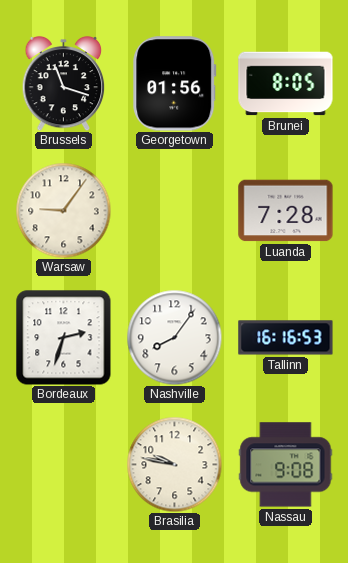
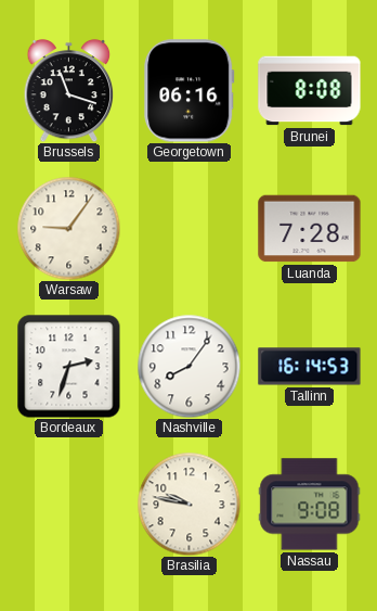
Georgetown: 01:56 -> 06:16
Brunei: 8:05 -> 8:08
Tallinn: 16:16 -> 16:14
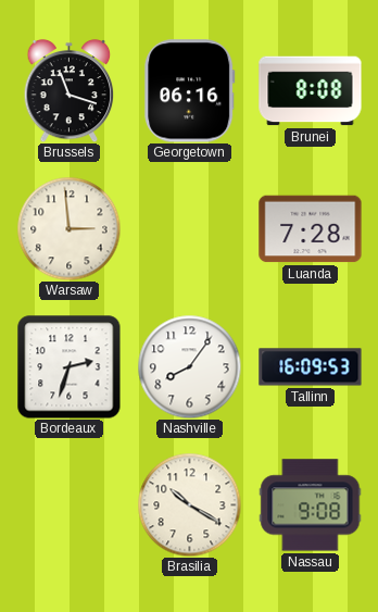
Warsaw: 9:06 -> 2:59
Tallinn: 16:14 -> 16:09
Brasilia: 9:47 -> 10:20
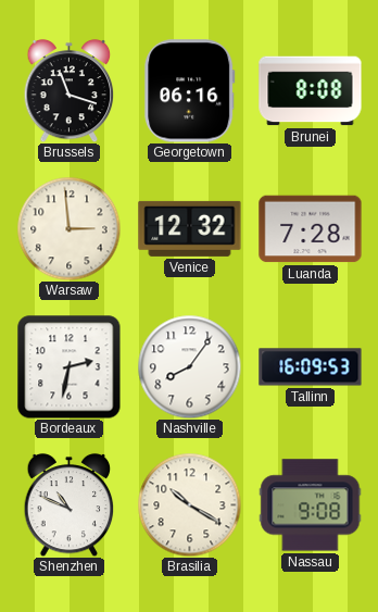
Venice: none -> 12:32
Bordeaux: 2:33 -> 2:32
Shenzhen: none -> 10:49
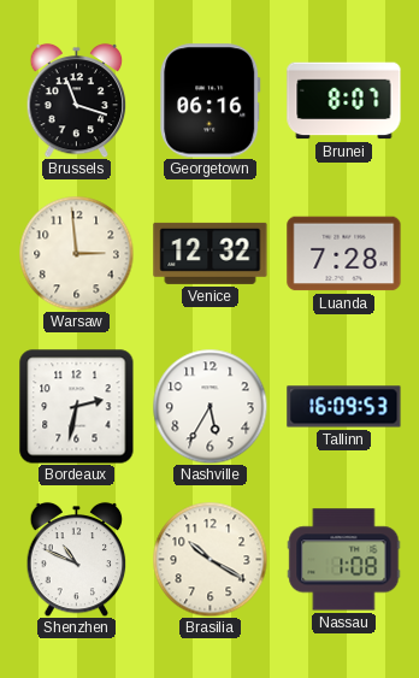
Brunei: 8:08 -> 8:07
Nashville: 8:06 -> 5:35
Nassau: 9:08 -> 1:08
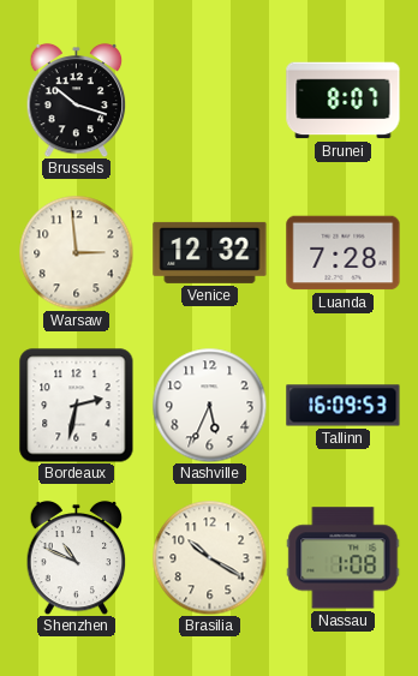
Brussels: 11:18 -> 10:18
Georgetown: 06:16 -> none
Nashville: 5:35 -> 5:34
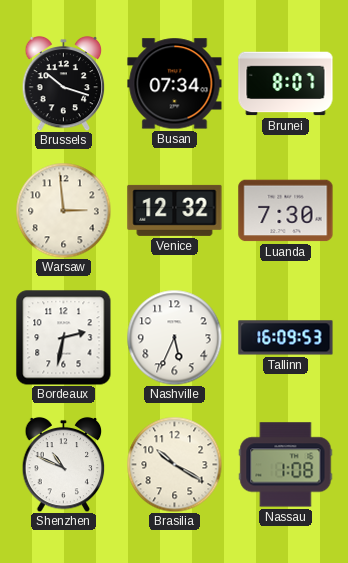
Busan: none -> 07:34
Luanda: 7:28 -> 7:30
